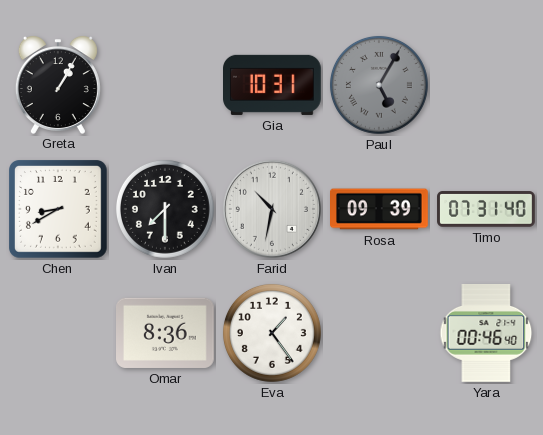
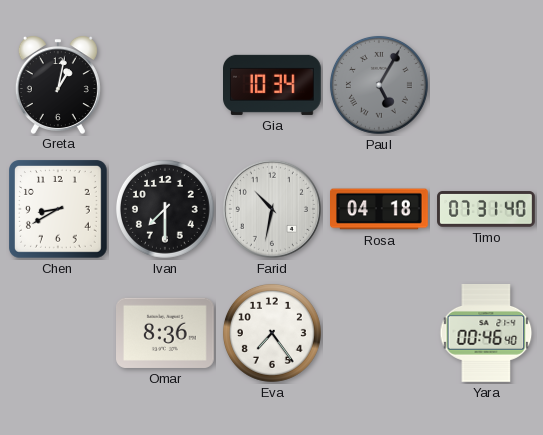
Greta: 1:05 -> 1:02
Gia: 10:31 -> 10:34
Rosa: 09:39 -> 04:18
Eva: 1:24 -> 7:24
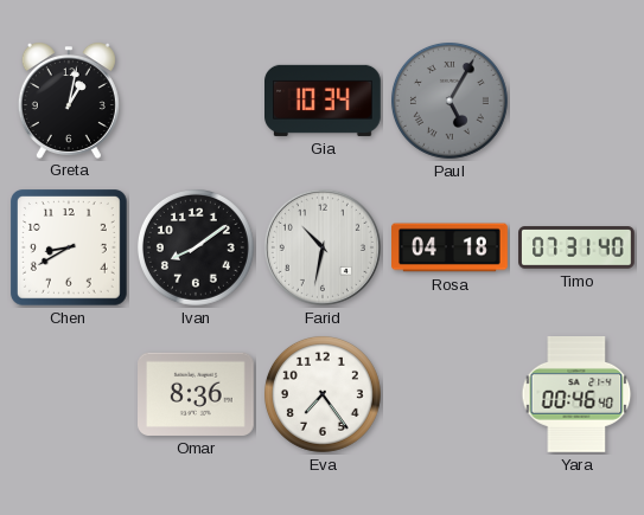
Ivan: 7:30 -> 8:09
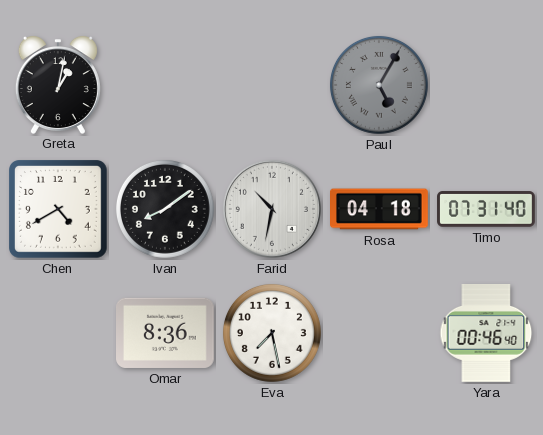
Gia: 10:34 -> none
Chen: 8:40 -> 4:40
Eva: 7:24 -> 7:28
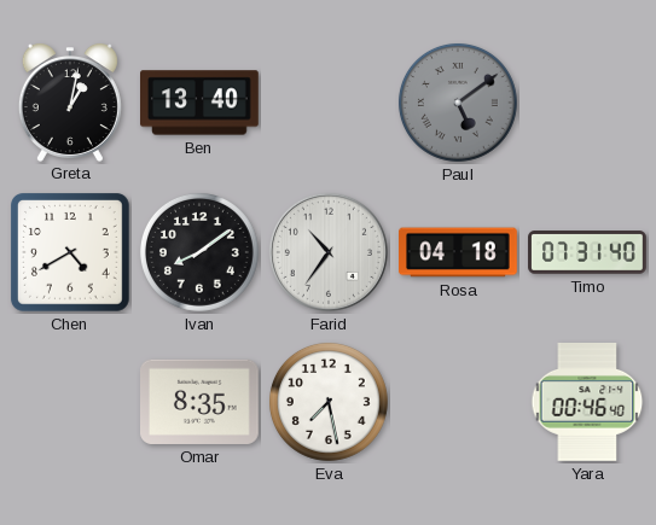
Ben: none -> 13:40
Paul: 5:05 -> 5:09
Farid: 10:32 -> 10:36
Omar: 8:36 -> 8:35
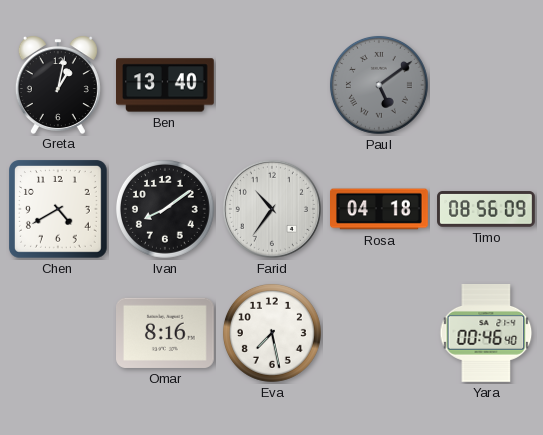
Timo: 07:31 -> 08:56
Omar: 8:35 -> 8:16
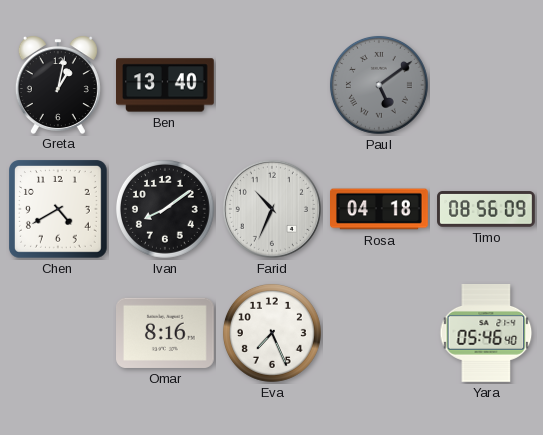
Farid: 10:36 -> 10:34
Eva: 7:28 -> 7:26
Yara: 00:46 -> 05:46
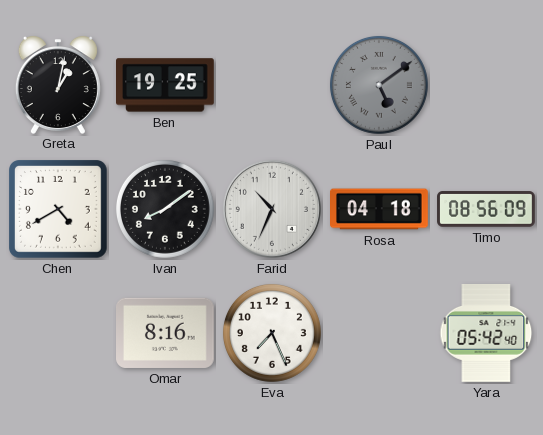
Ben: 13:40 -> 19:25
Yara: 05:46 -> 05:42
